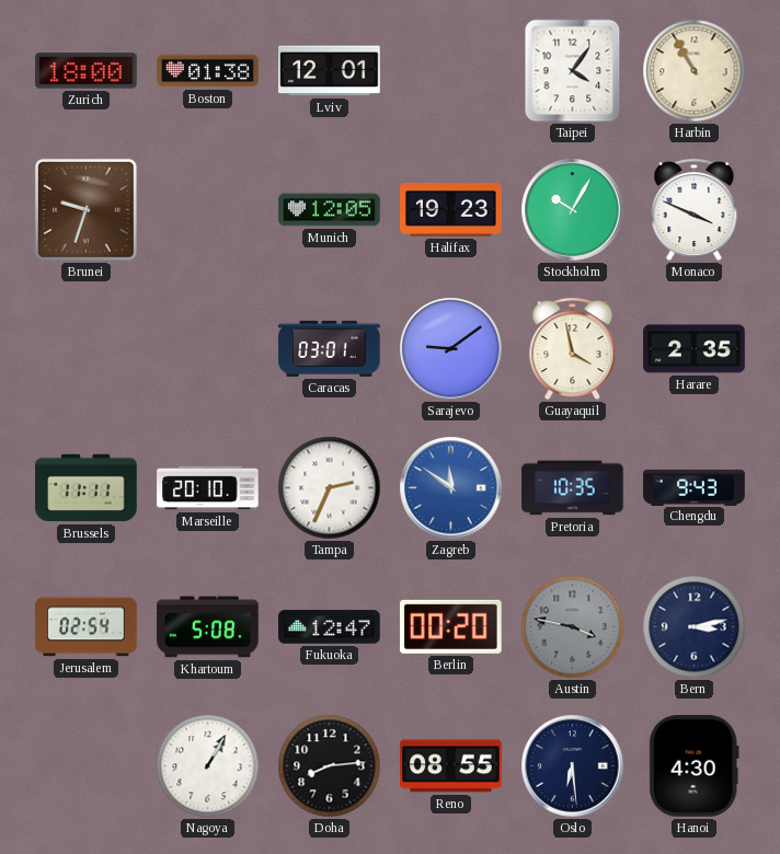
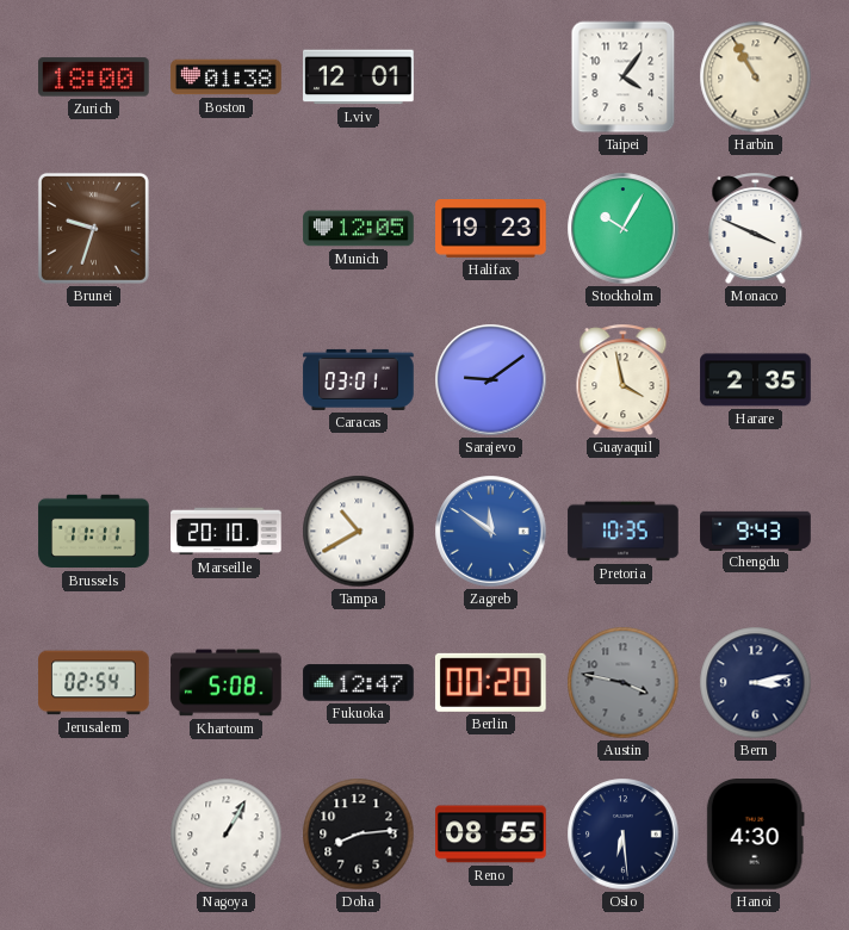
Tampa: 2:34 -> 10:40
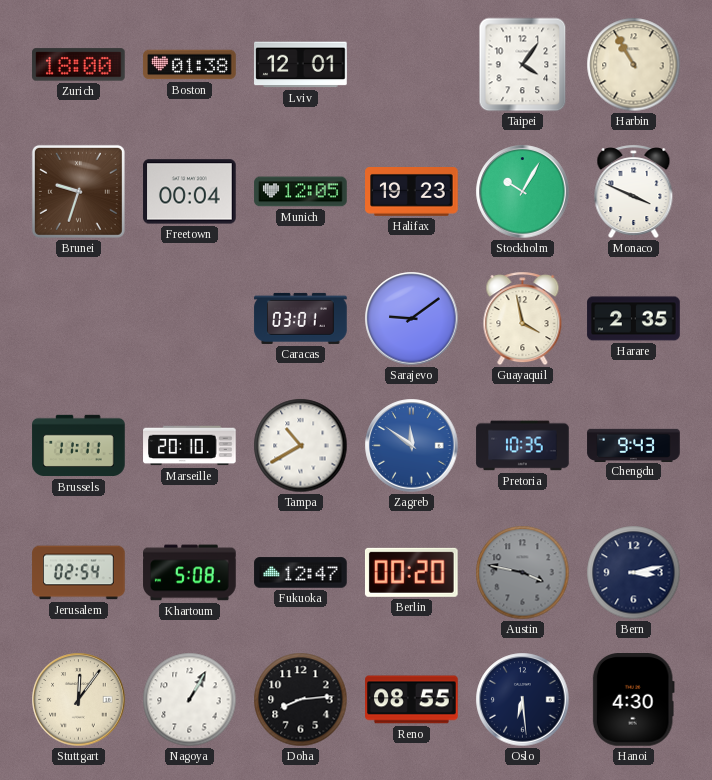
Freetown: none -> 00:04
Stuttgart: none -> 12:06
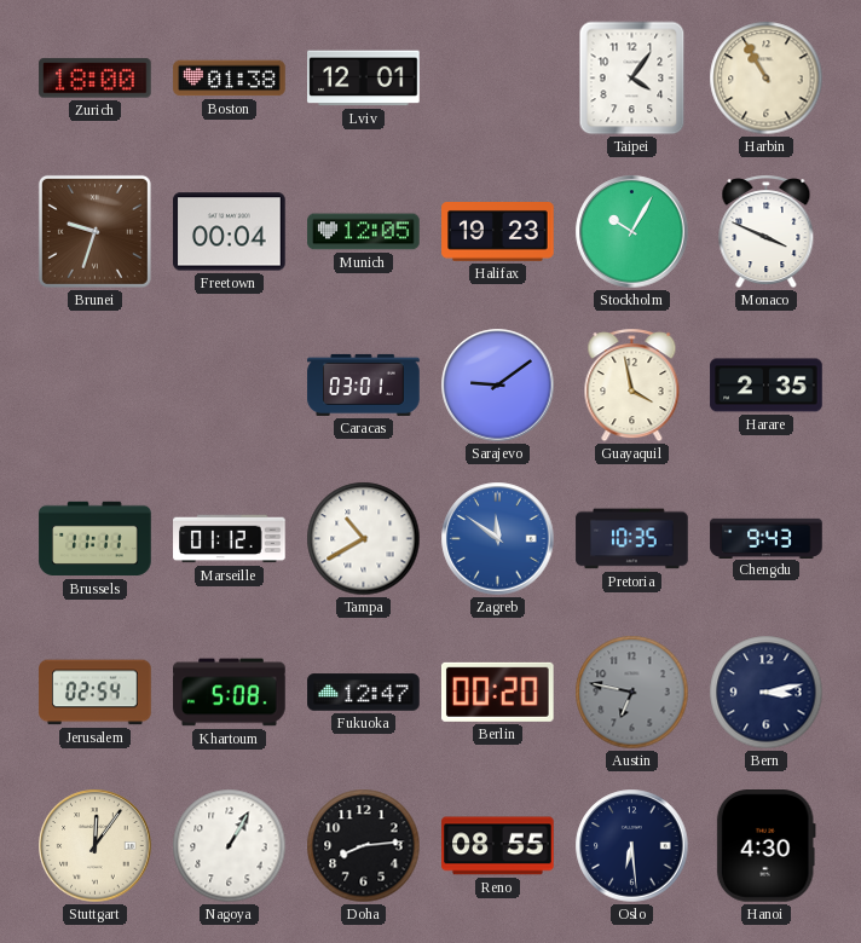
Marseille: 20:10 -> 01:12
Austin: 3:47 -> 6:47
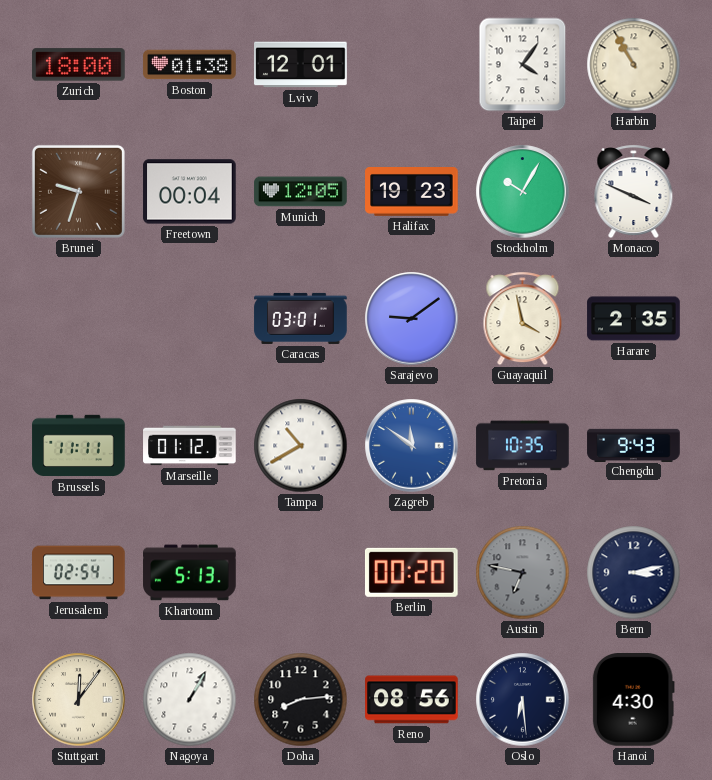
Khartoum: 5:08 -> 5:13
Fukuoka: 12:47 -> none
Reno: 08:55 -> 08:56
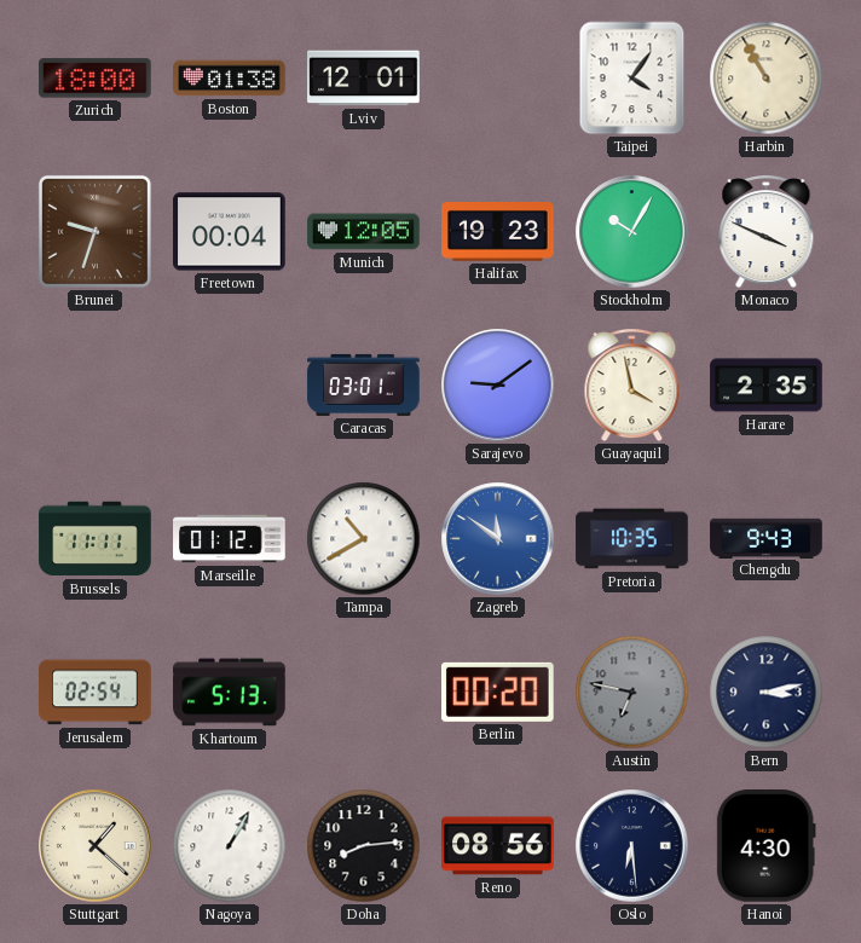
Stuttgart: 12:06 -> 1:22
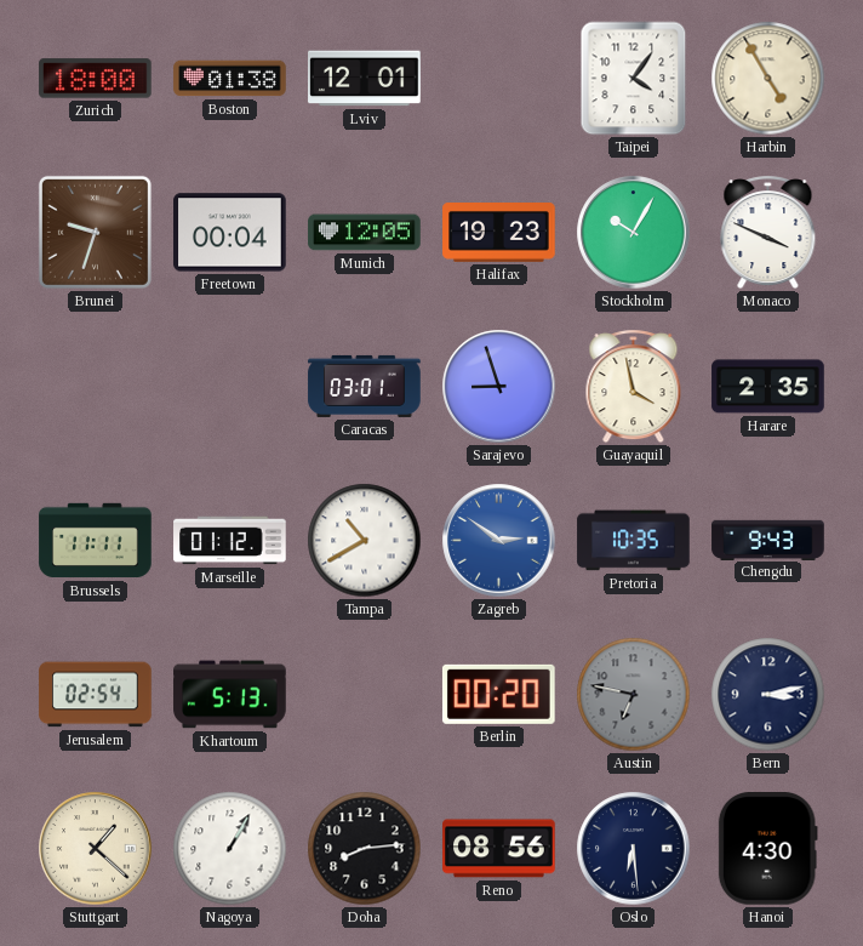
Harbin: 10:55 -> 4:55
Sarajevo: 9:09 -> 8:57
Zagreb: 11:51 -> 2:51
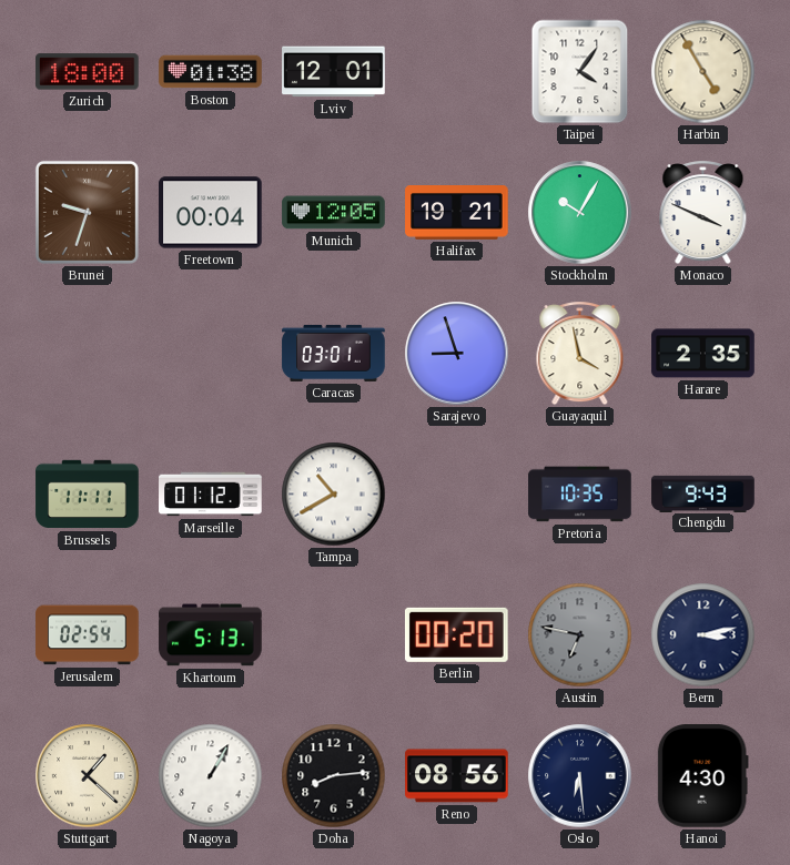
Halifax: 19:23 -> 19:21
Zagreb: 2:51 -> none
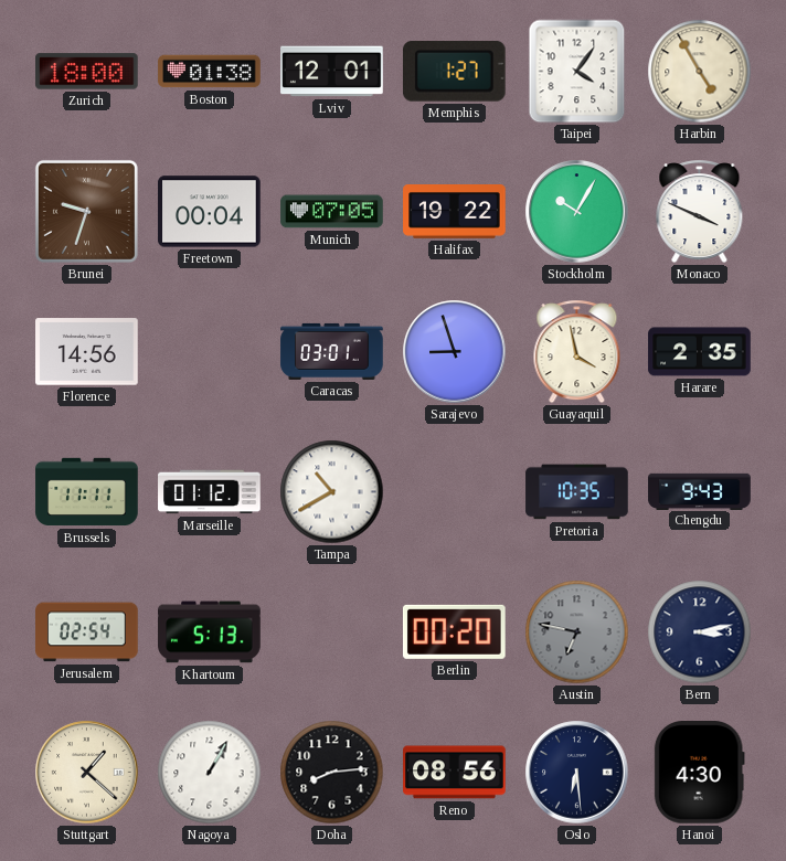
Memphis: none -> 1:27
Munich: 12:05 -> 07:05
Halifax: 19:21 -> 19:22
Florence: none -> 14:56
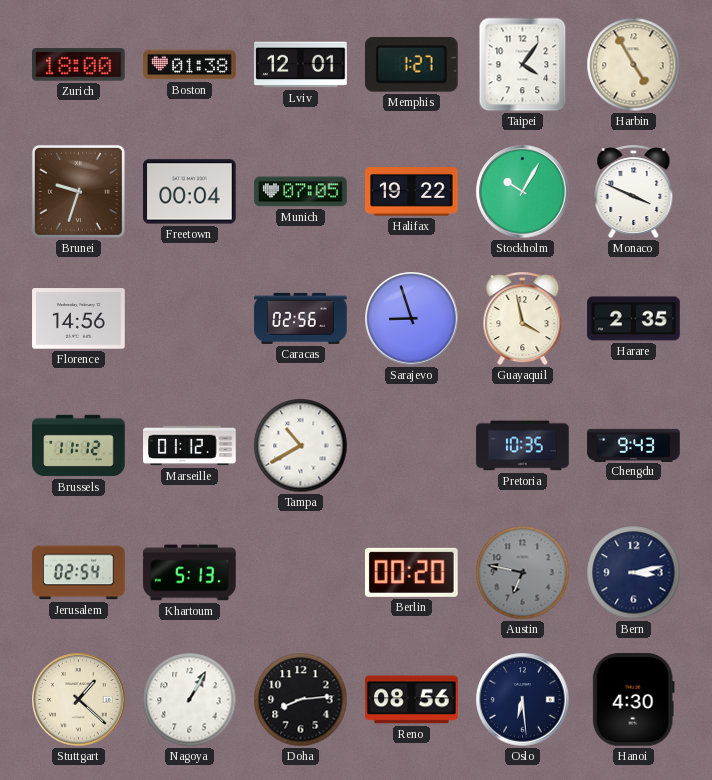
Caracas: 03:01 -> 02:56
Brussels: 11:11 -> 11:12
